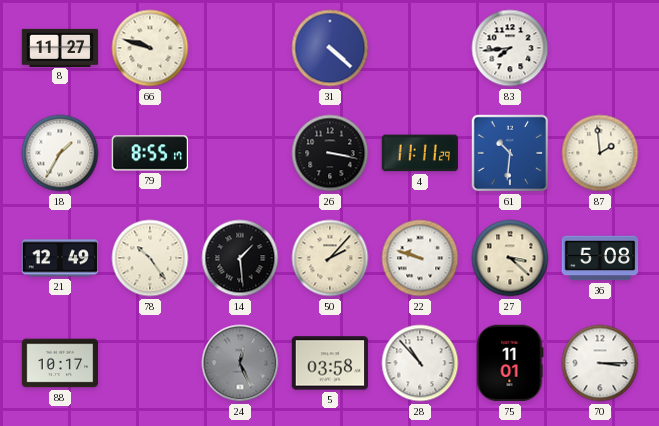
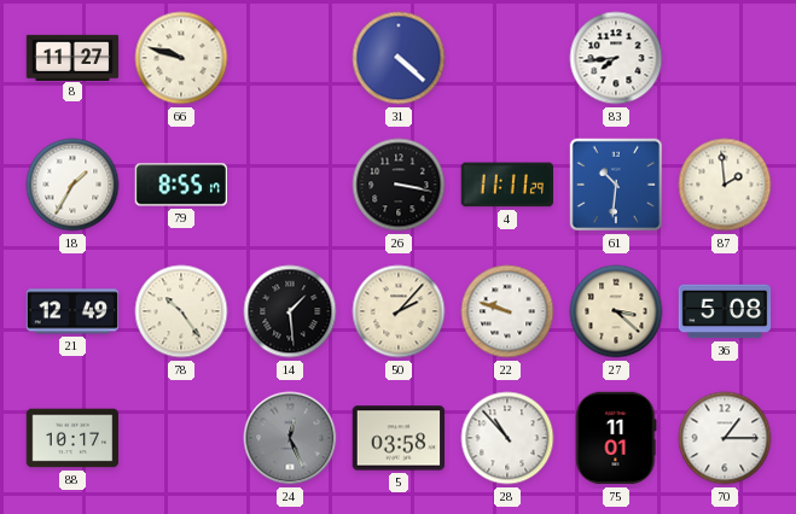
70: 3:15 -> 1:15
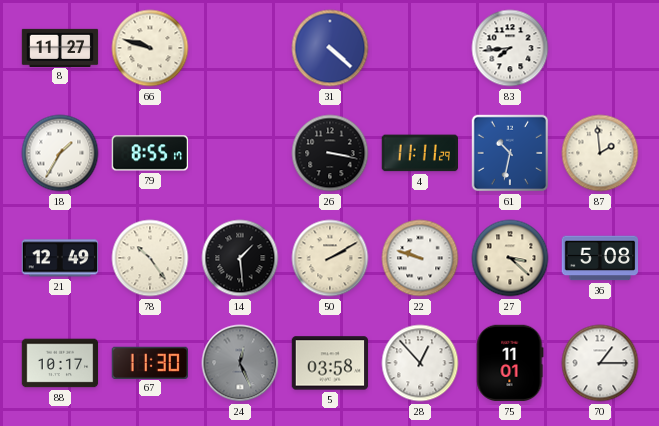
61: 10:31 -> 10:32
50: 2:07 -> 2:10
67: none -> 11:30
28: 10:53 -> 12:53
